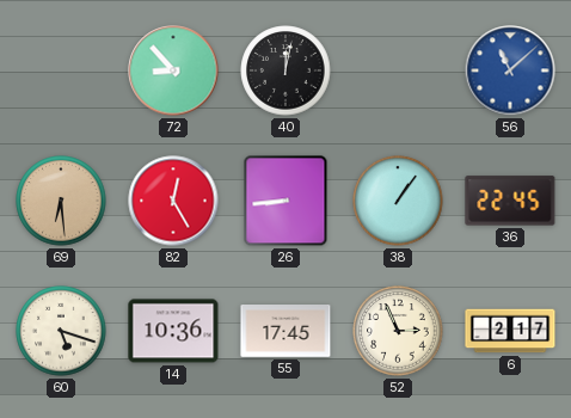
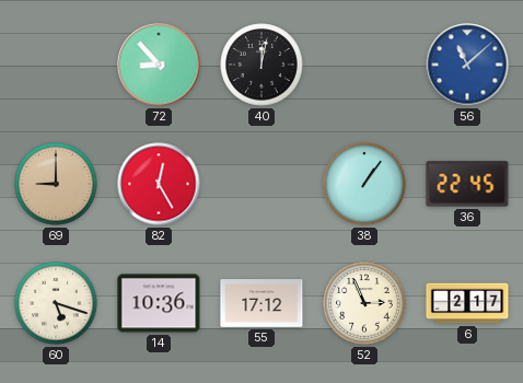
69: 6:29 -> 9:00
26: 8:44 -> none
55: 17:45 -> 17:12
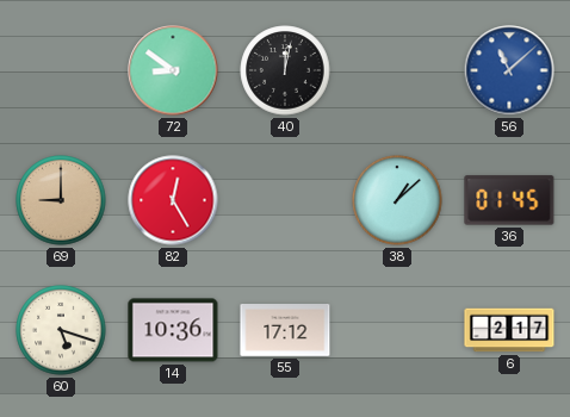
72: 8:53 -> 8:51
38: 1:06 -> 1:08
36: 22:45 -> 01:45
52: 2:56 -> none
